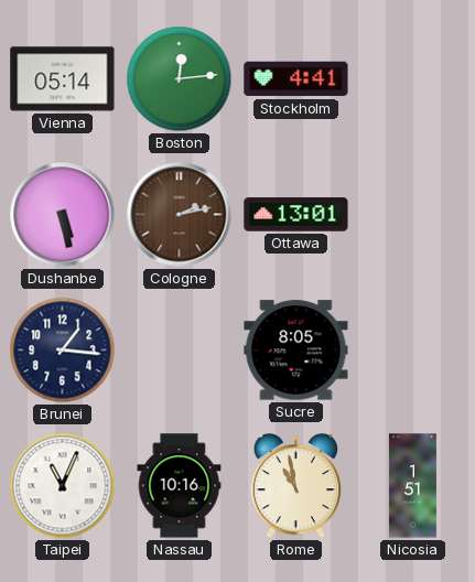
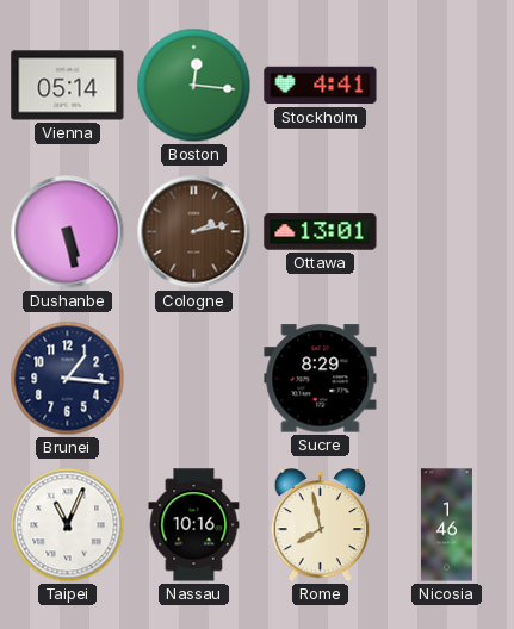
Boston: 12:14 -> 12:16
Sucre: 8:05 -> 8:29
Rome: 10:58 -> 7:58
Nicosia: 1:51 -> 1:46
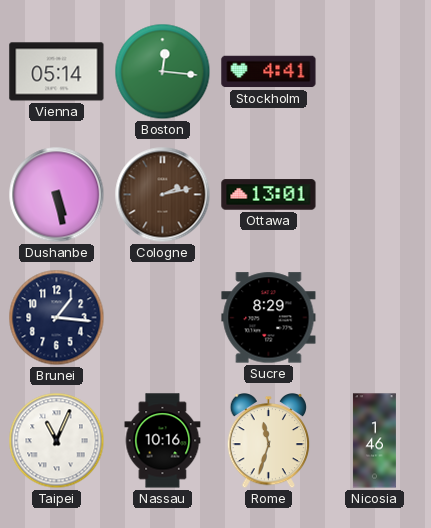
Rome: 7:58 -> 11:33
